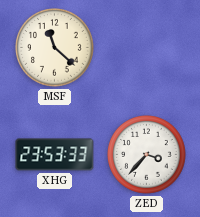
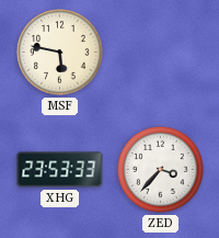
MSF: 11:22 -> 5:47
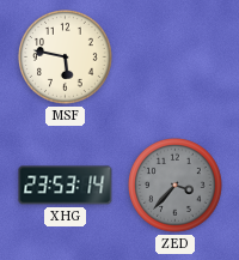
XHG: 23:53:33 -> 23:53:14
ZED dial: white -> grey
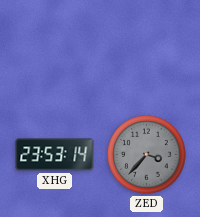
MSF: 5:47 -> none
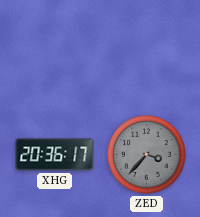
XHG: 23:53 -> 20:36
